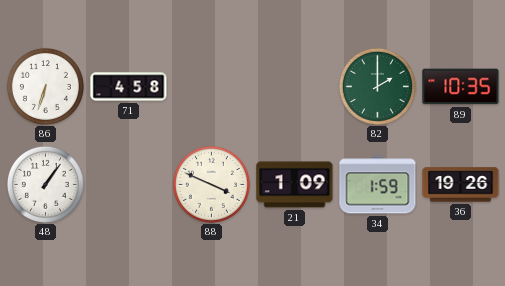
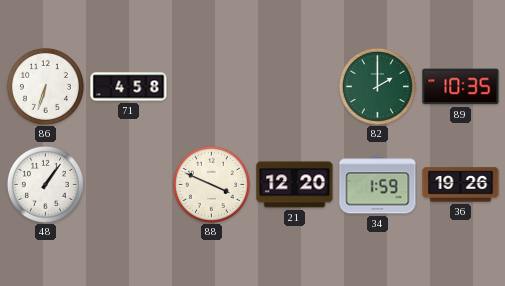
21: 1:09 -> 12:20
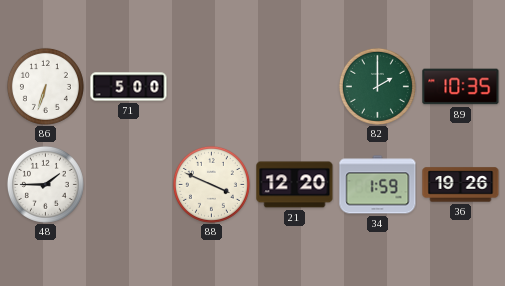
71: 4:58 -> 5:00
48: 1:06 -> 1:45
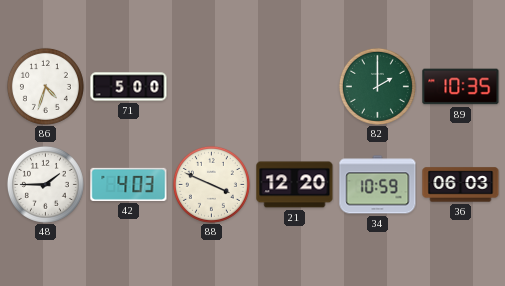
86: 6:33 -> 4:33
42: none -> 4:03
34: 1:59 -> 10:59
36: 19:26 -> 06:03
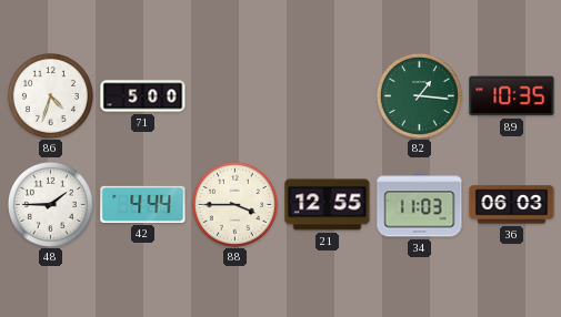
82: 2:00 -> 1:16
42: 4:03 -> 4:44
88: 3:49 -> 3:45
21: 12:20 -> 12:55
34: 10:59 -> 11:03
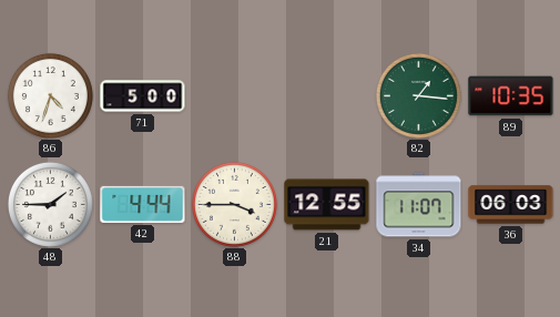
34: 11:03 -> 11:07
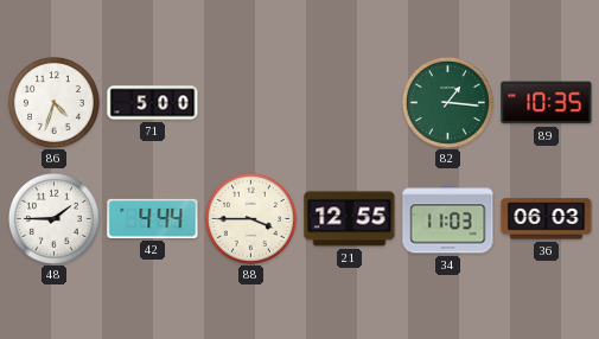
34: 11:07 -> 11:03
